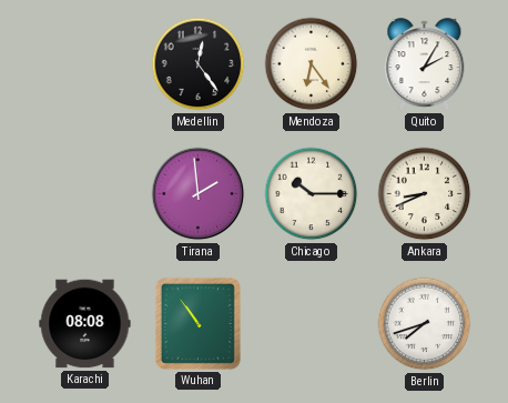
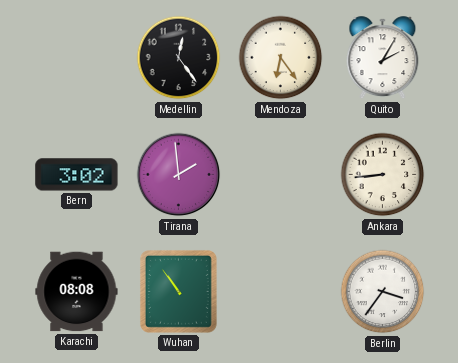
Bern: none -> 3:02
Chicago: 10:15 -> none
Ankara: 8:41 -> 8:44
Berlin: 7:42 -> 3:36
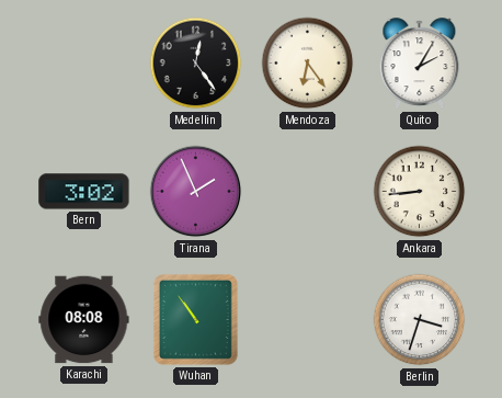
Tirana: 1:59 -> 1:56
Berlin: 3:36 -> 3:33
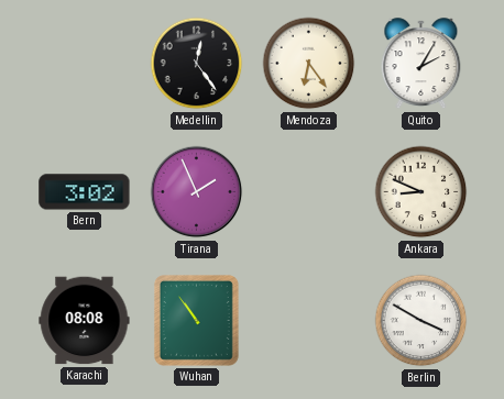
Ankara: 8:44 -> 8:49
Berlin: 3:33 -> 3:50
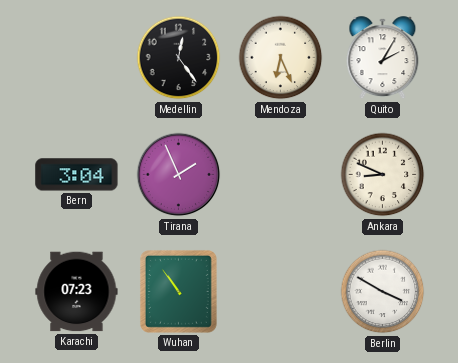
Mendoza: 6:24 -> 6:26
Bern: 3:02 -> 3:04
Karachi: 08:08 -> 07:23
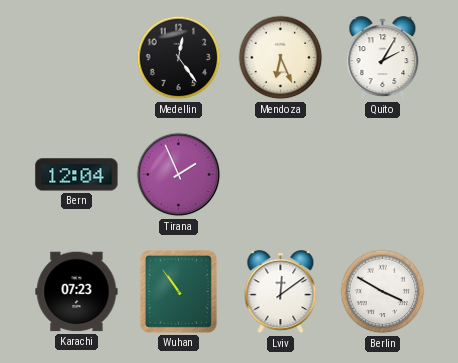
Bern: 3:04 -> 12:04
Ankara: 8:49 -> none
Lviv: none -> 12:09
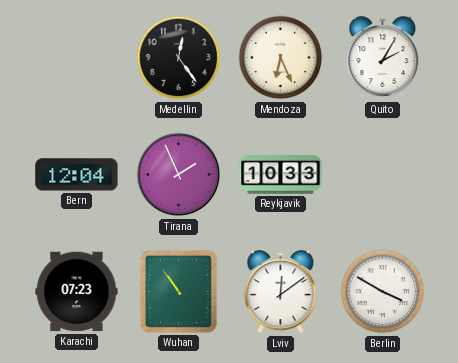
Reykjavik: none -> 10:33
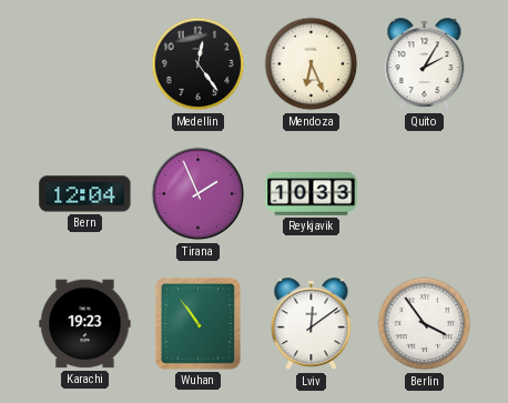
Karachi: 07:23 -> 19:23
Berlin: 3:50 -> 3:54
